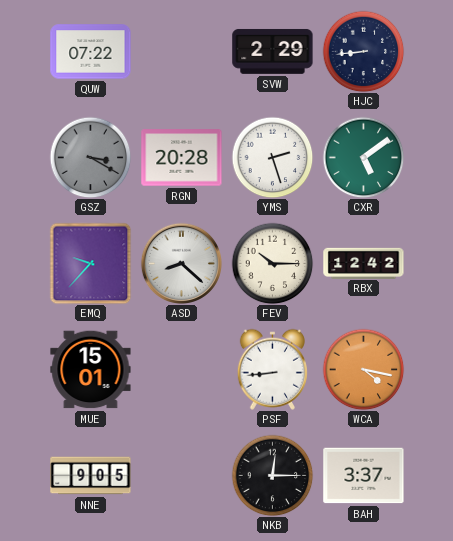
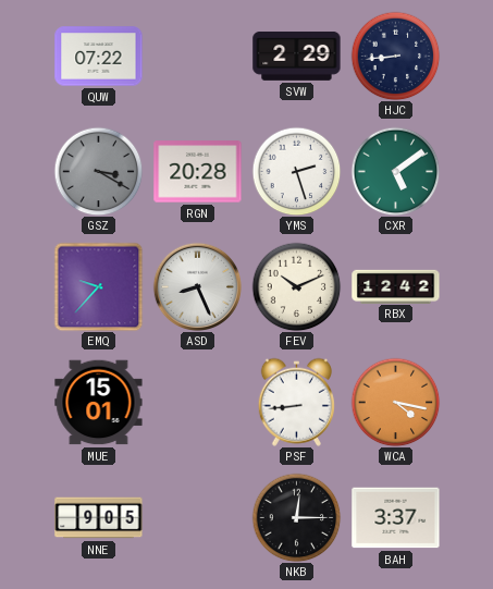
ASD: 8:22 -> 8:26
FEV: 10:15 -> 10:11
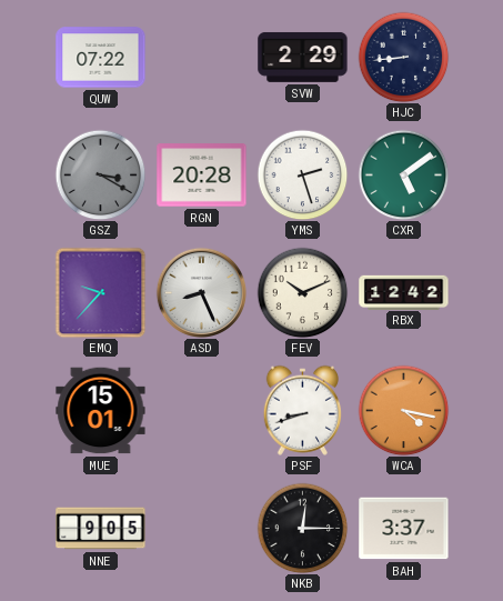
PSF: 8:44 -> 8:42
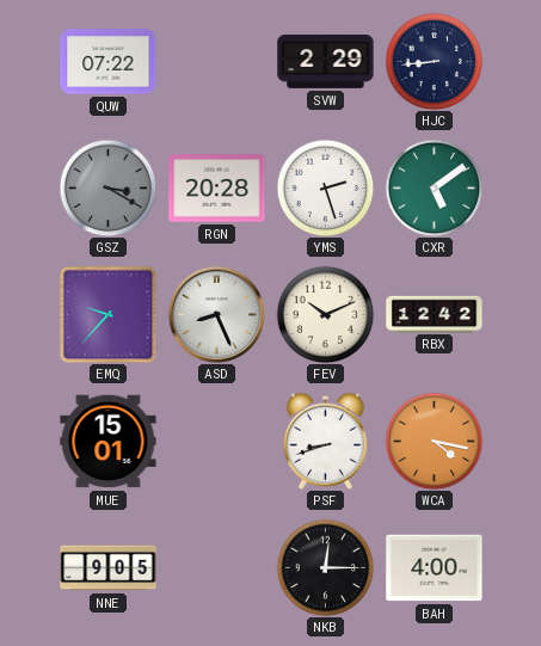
BAH: 3:37 -> 4:00
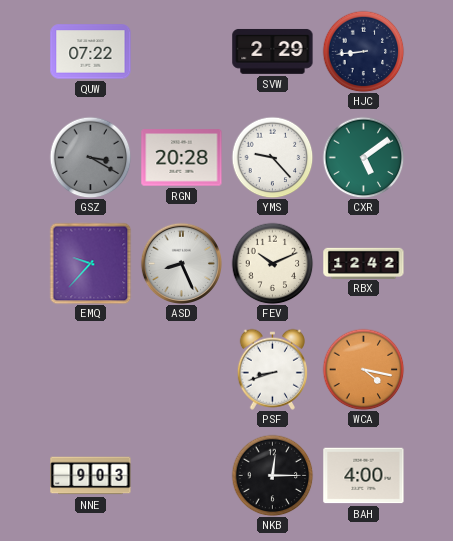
YMS: 2:27 -> 9:23
MUE: 15:01 -> none
NNE: 9:05 -> 9:03
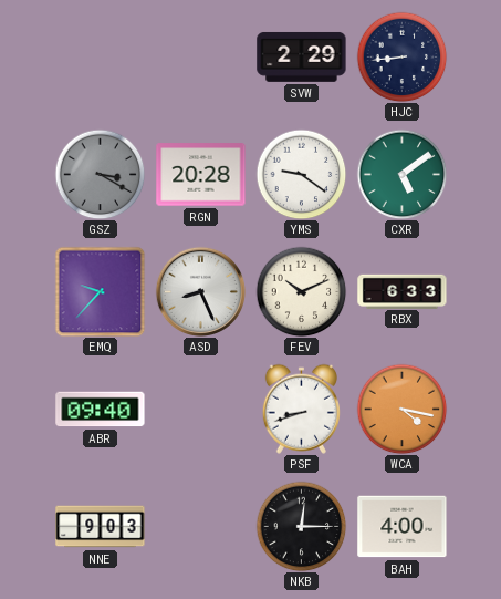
QUW: 07:22 -> none
YMS: 9:23 -> 9:21
RBX: 12:42 -> 6:33
ABR: none -> 09:40
